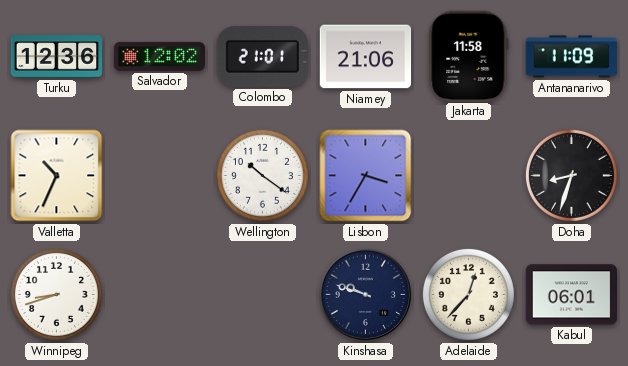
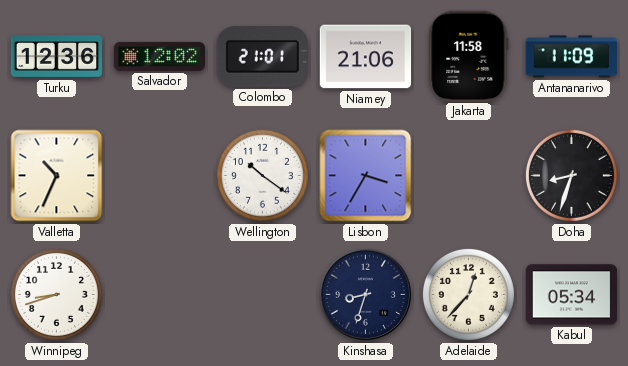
Kinshasa: 9:48 -> 8:33
Kabul: 06:01 -> 05:34
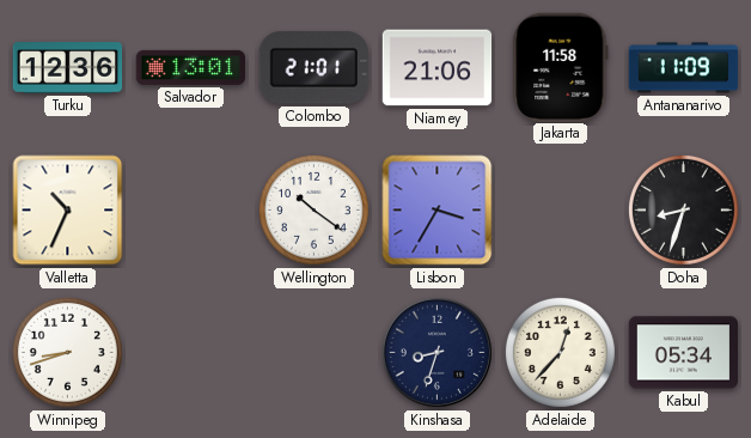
Salvador: 12:02 -> 13:01
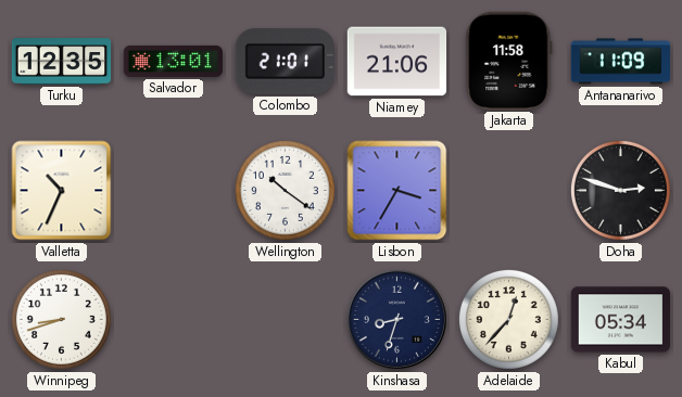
Turku: 12:36 -> 12:35
Doha: 8:33 -> 2:48
